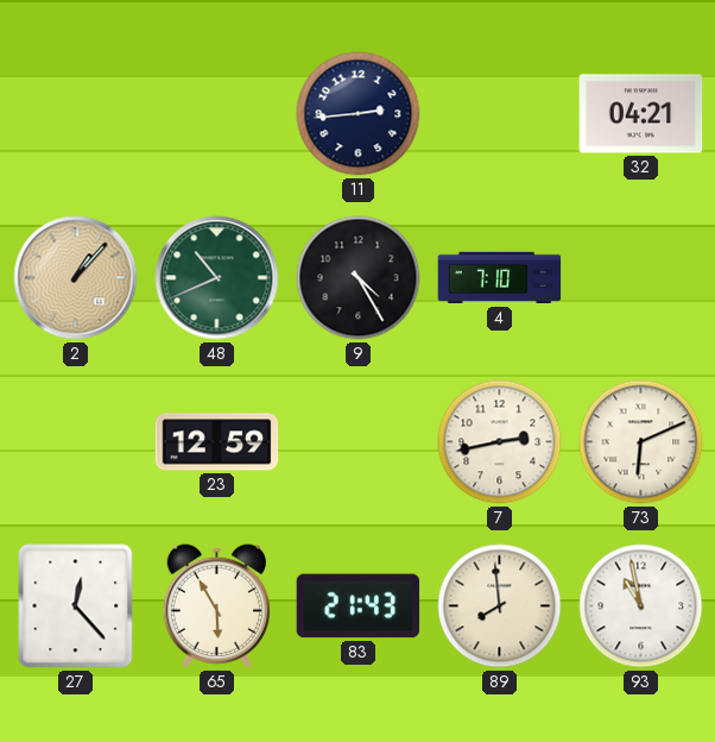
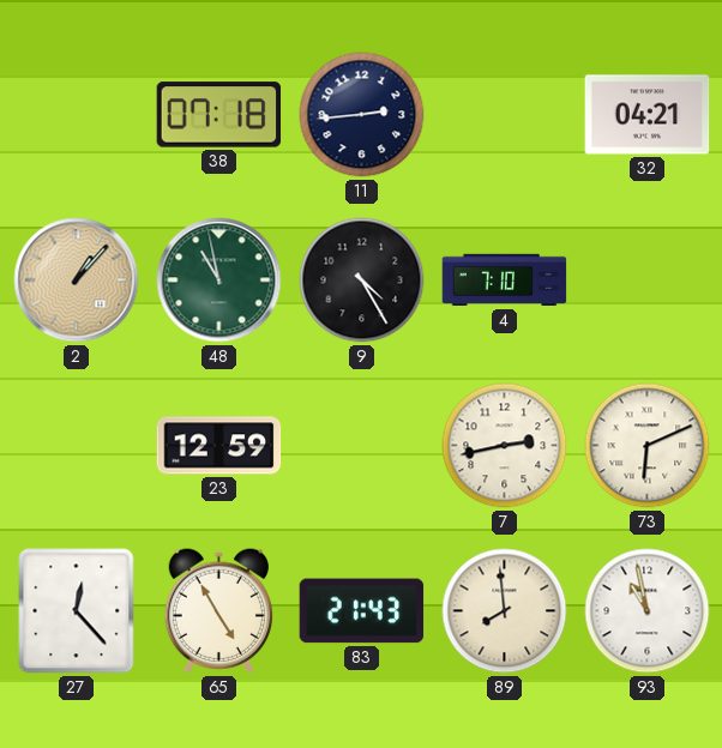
38: none -> 07:18
48: 10:41 -> 10:58
65: 5:55 -> 4:55
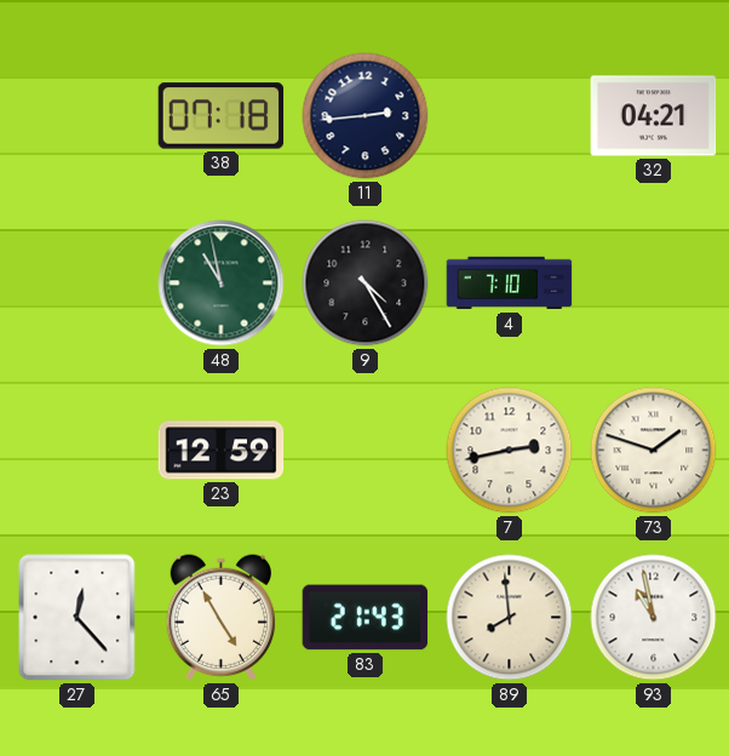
2: 1:07 -> none
73: 6:11 -> 1:48
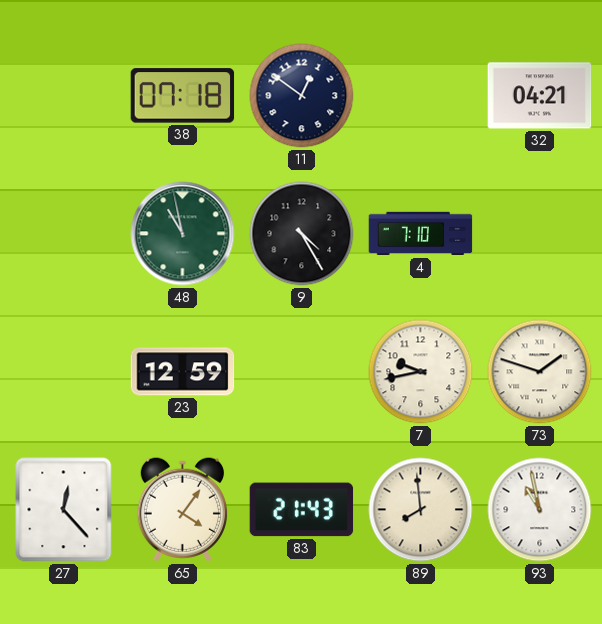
11: 2:44 -> 12:51
7: 2:43 -> 9:43
65: 4:55 -> 4:06
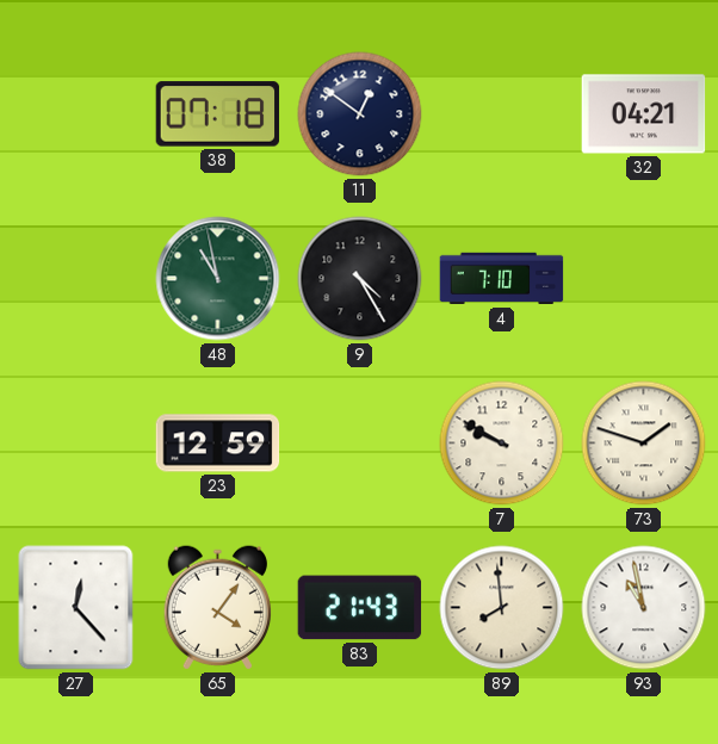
7: 9:43 -> 9:50
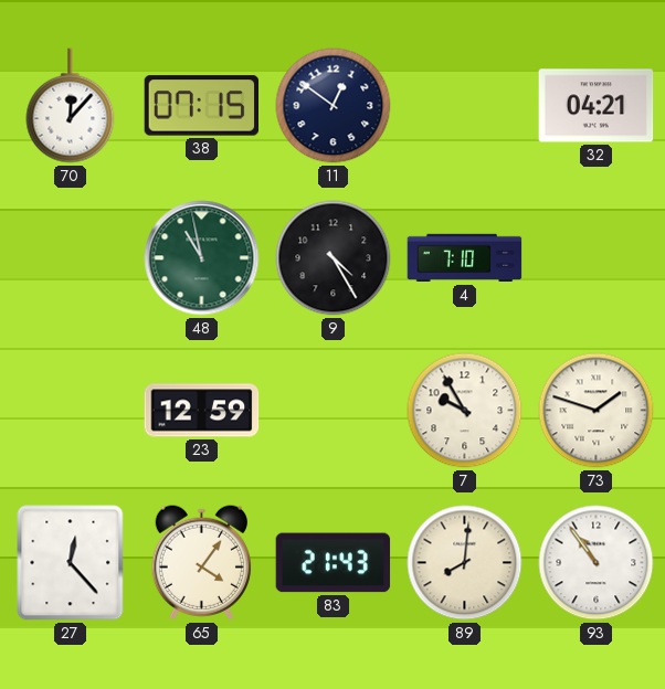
70: none -> 12:07
38: 07:18 -> 07:15
7: 9:50 -> 9:55
89: 7:59 -> 8:01
93: 10:58 -> 10:54
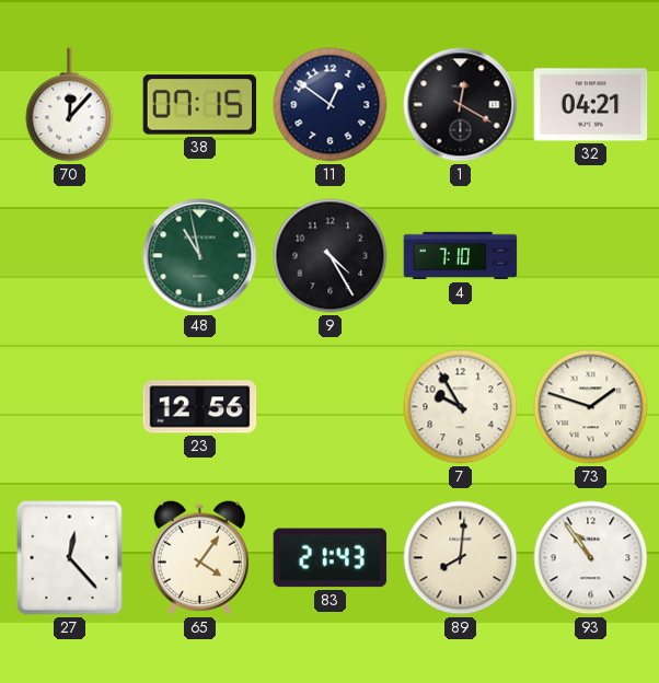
1: none -> 12:20
23: 12:59 -> 12:56
